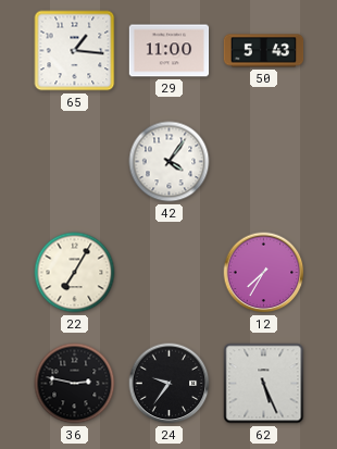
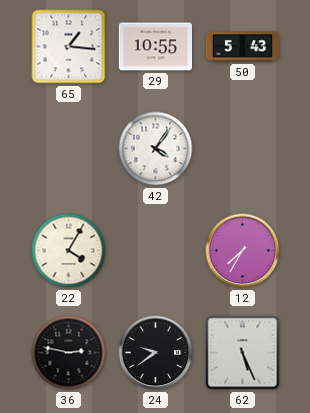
29: 11:00 -> 10:55
22: 7:05 -> 4:05
24: 9:36 -> 9:39
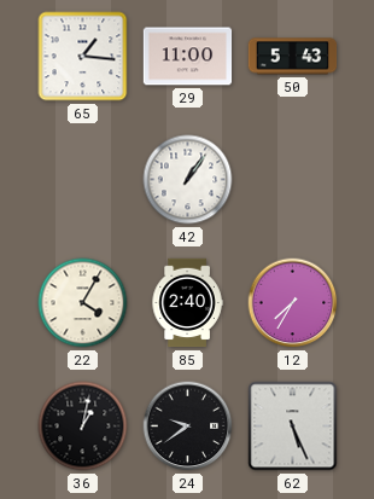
29: 10:55 -> 11:00
42: 4:06 -> 1:06
85: none -> 2:40
36: 2:47 -> 1:02
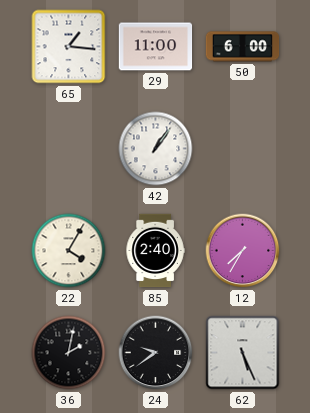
50: 5:43 -> 6:00
36: 1:02 -> 2:02
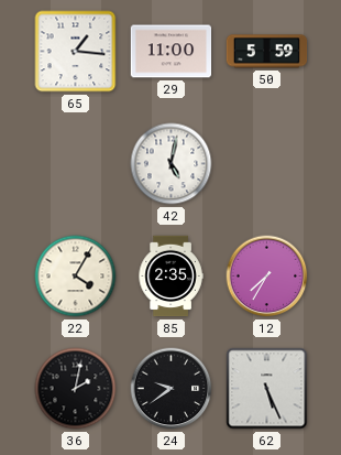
50: 6:00 -> 5:59
42: 1:06 -> 5:02
85: 2:40 -> 2:35
